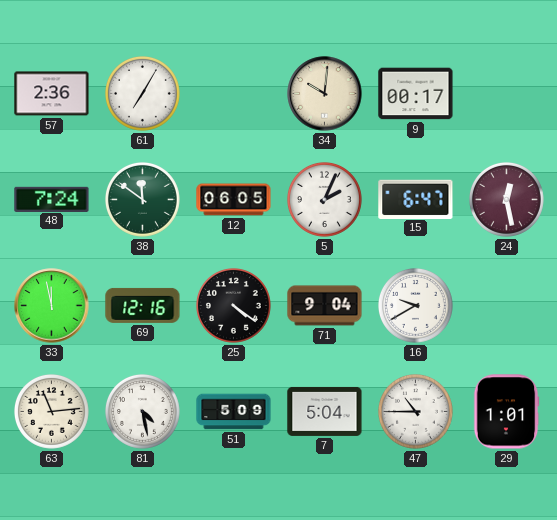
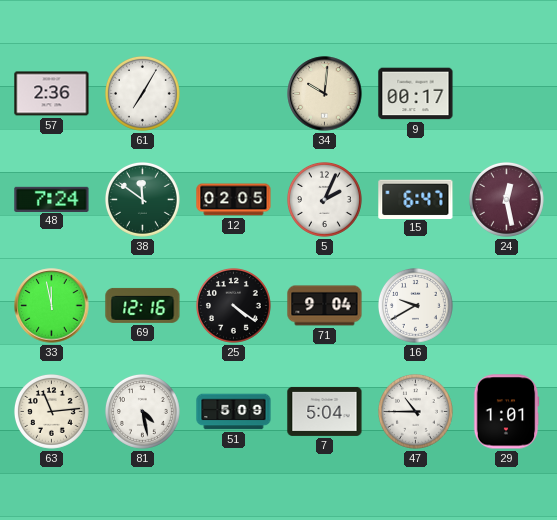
12: 06:05 -> 02:05
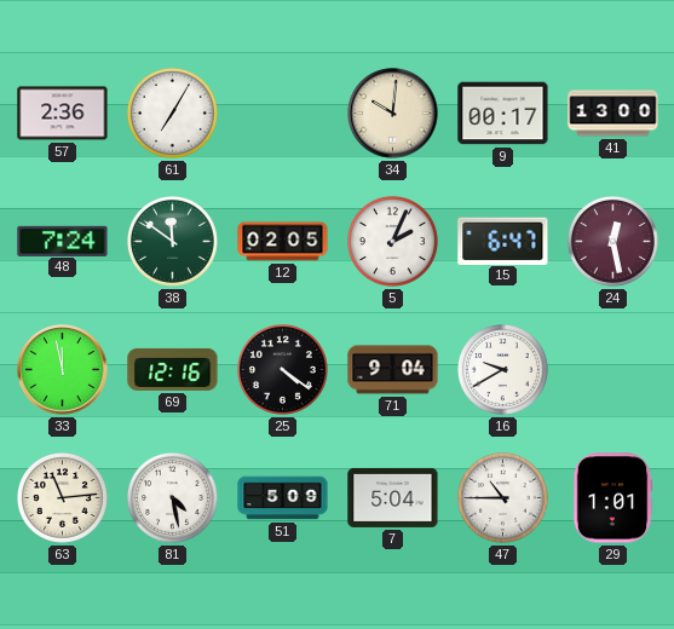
41: none -> 13:00
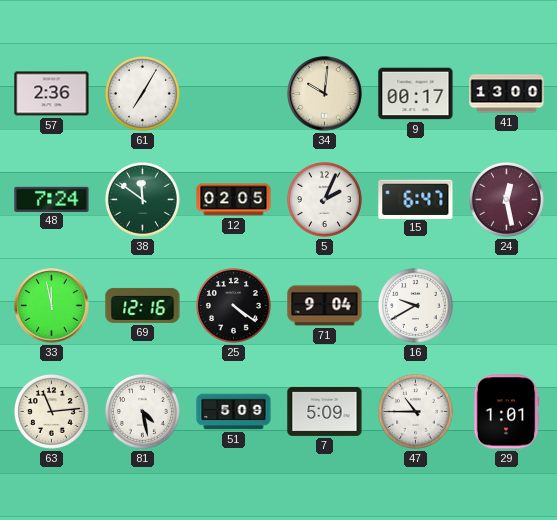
7: 5:04 -> 5:09
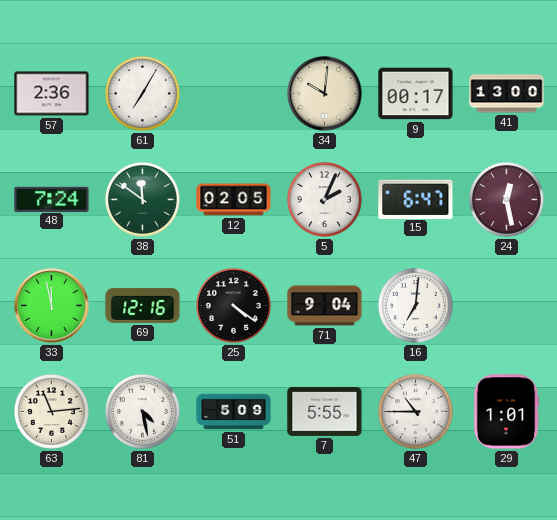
16: 9:40 -> 7:01
7: 5:09 -> 5:55
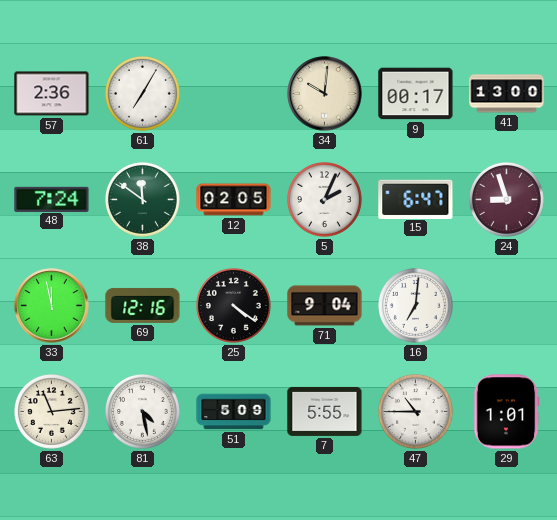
24: 12:28 -> 8:57
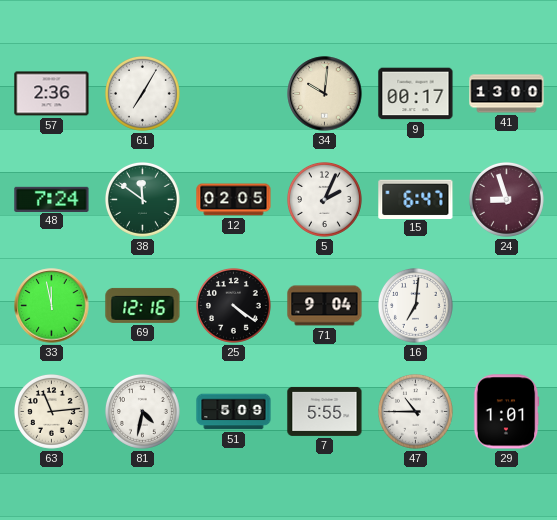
81: 4:28 -> 4:32
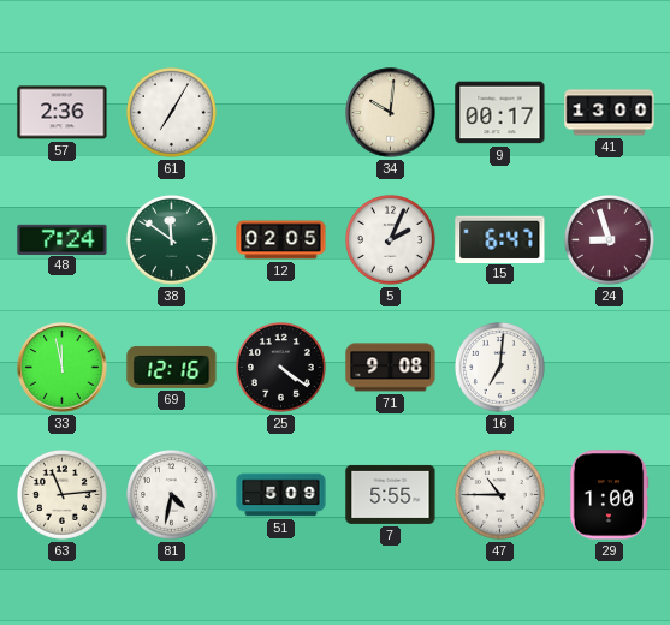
71: 9:04 -> 9:08
29: 1:01 -> 1:00
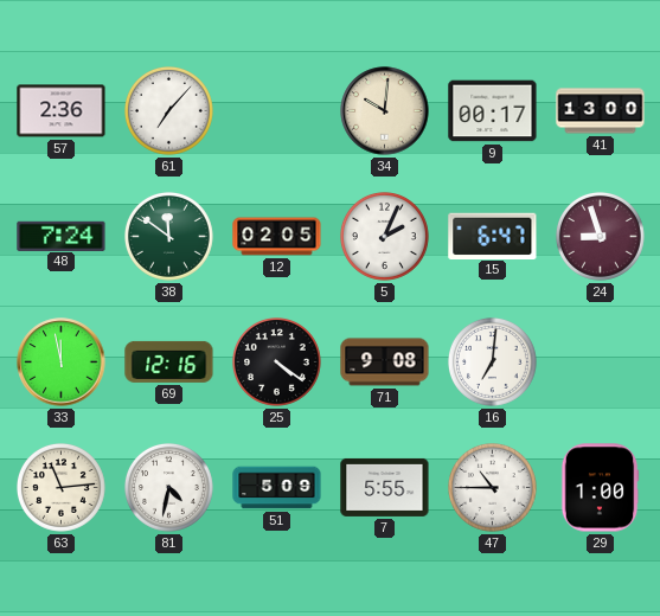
61: 7:05 -> 7:07
